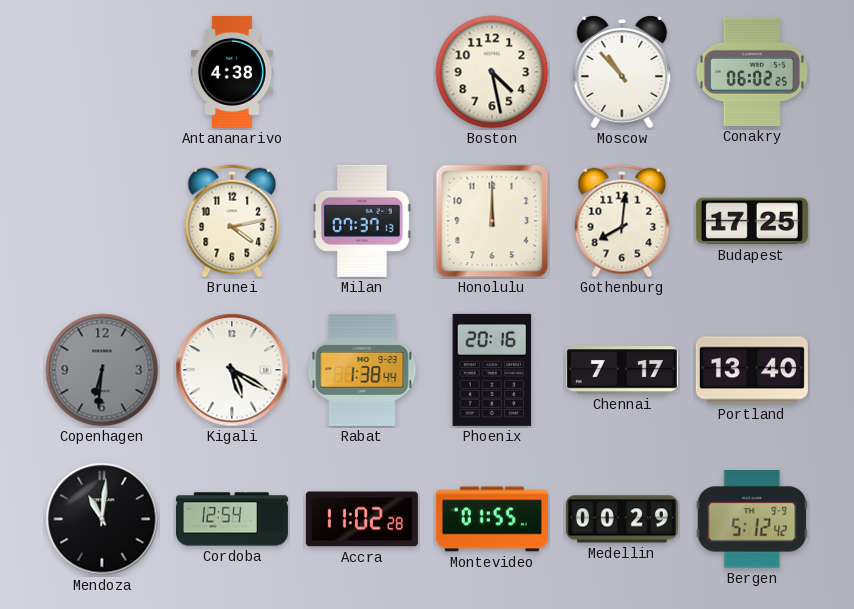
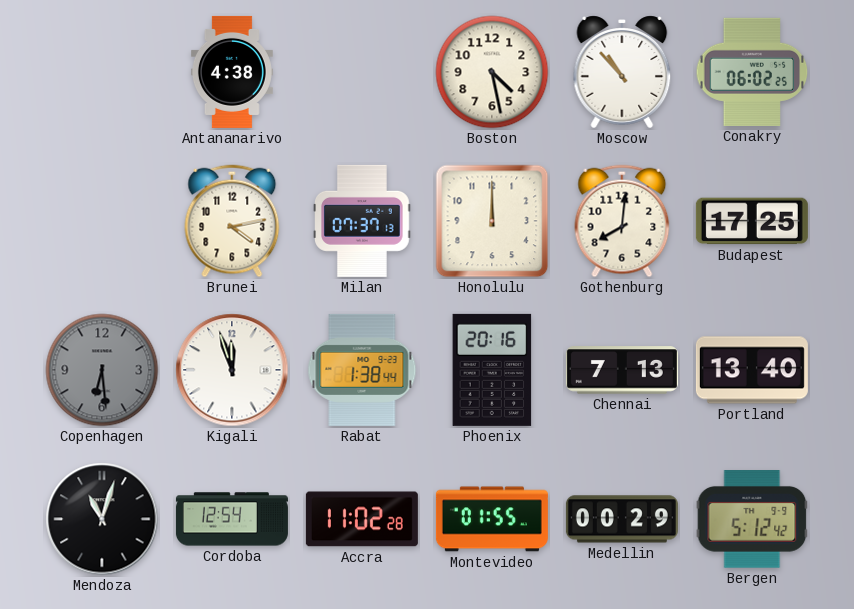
Copenhagen: 6:31 -> 6:29
Kigali: 5:20 -> 11:57
Chennai: 7:17 -> 7:13
Mendoza: 11:01 -> 11:03
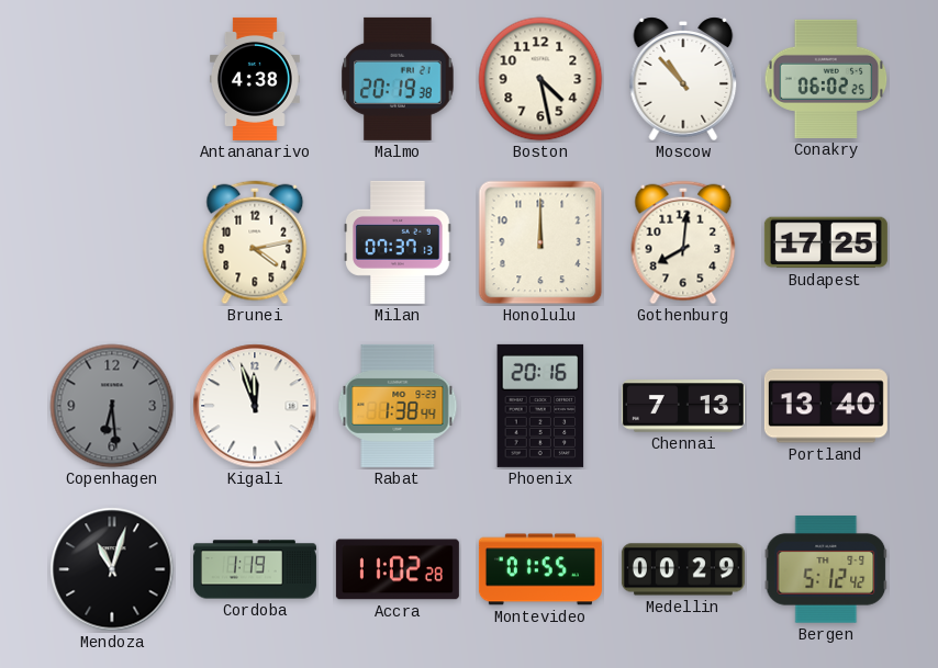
Malmo: none -> 20:19
Cordoba: 12:54 -> 1:19
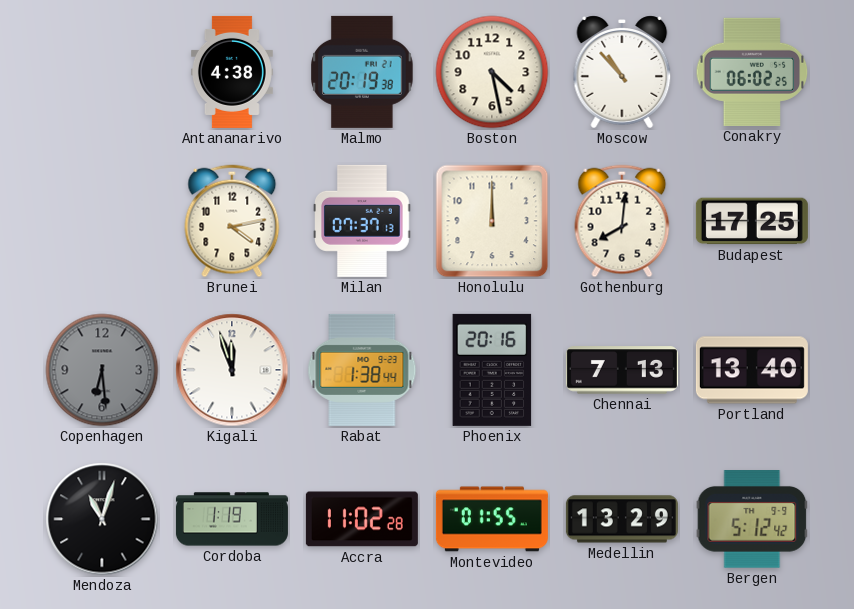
Medellin: 00:29 -> 13:29
